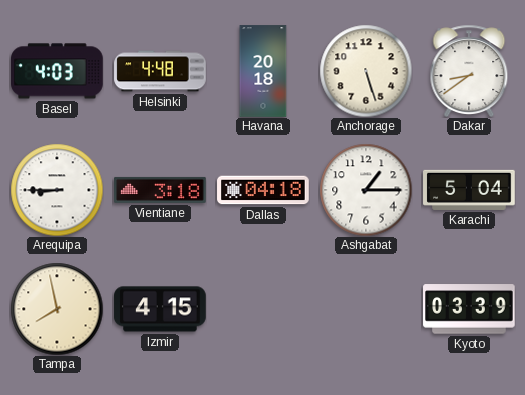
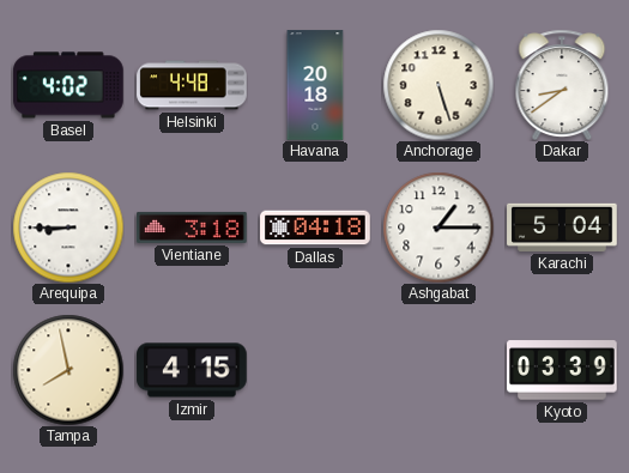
Basel: 4:03 -> 4:02
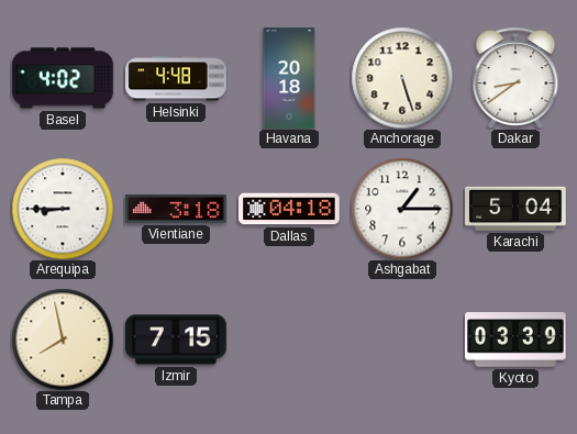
Izmir: 4:15 -> 7:15
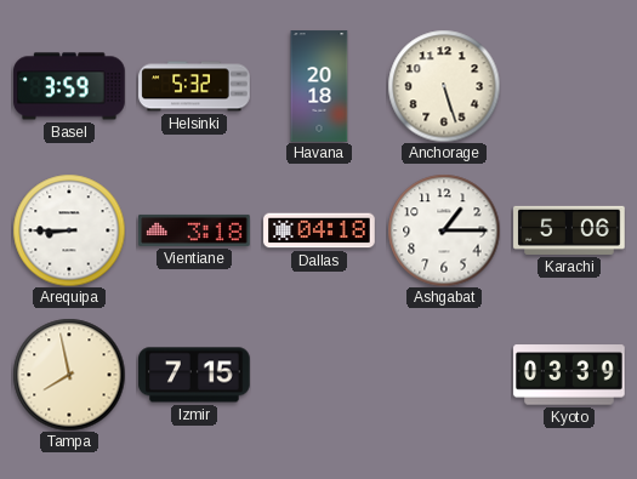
Basel: 4:02 -> 3:59
Helsinki: 4:48 -> 5:32
Dakar: 8:39 -> none
Karachi: 5:04 -> 5:06
